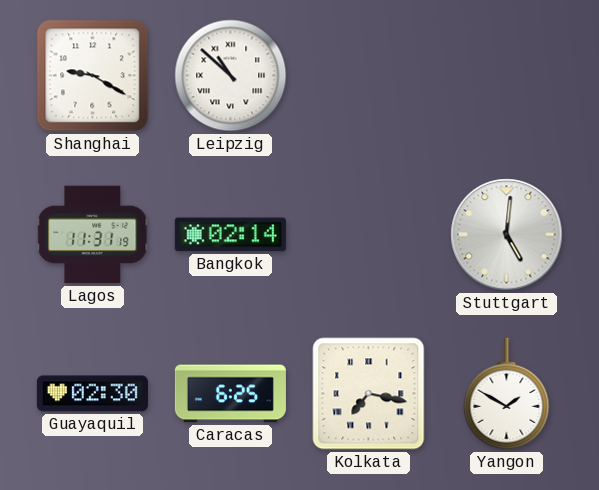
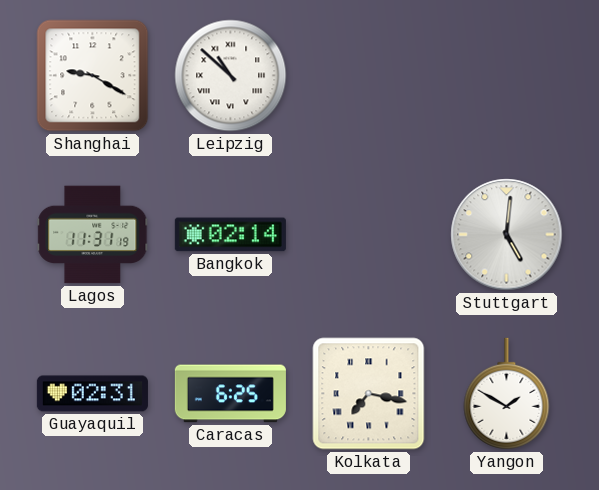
Guayaquil: 02:30 -> 02:31
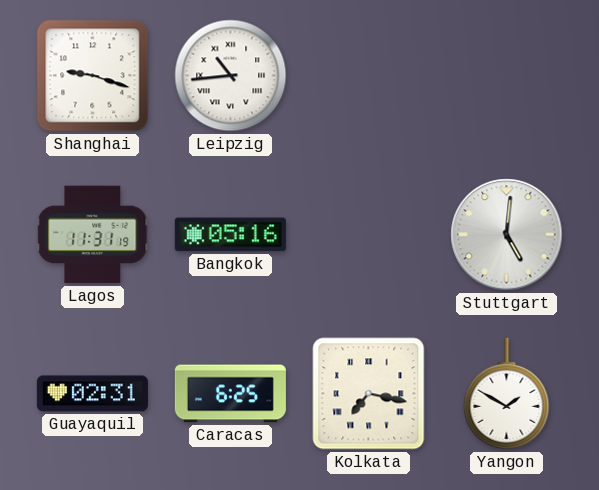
Shanghai: 9:20 -> 9:18
Leipzig: 10:52 -> 10:44
Bangkok: 02:14 -> 05:16
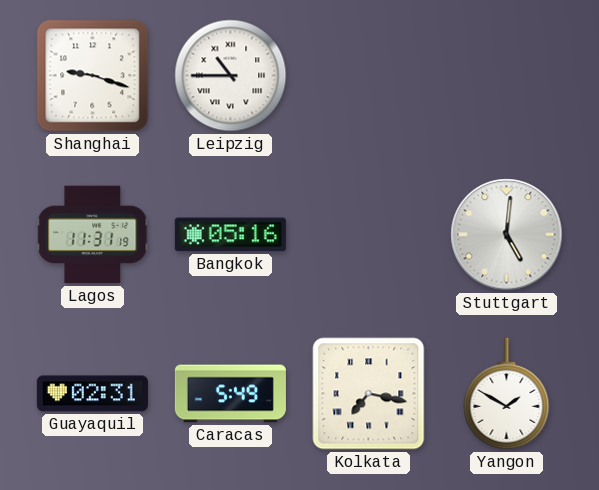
Leipzig: 10:44 -> 10:45
Caracas: 6:25 -> 5:49
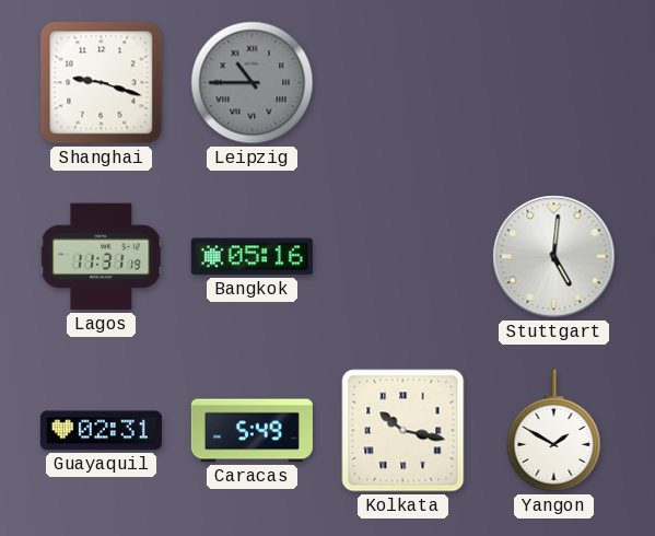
Leipzig dial: white -> grey
Kolkata: 7:17 -> 10:17
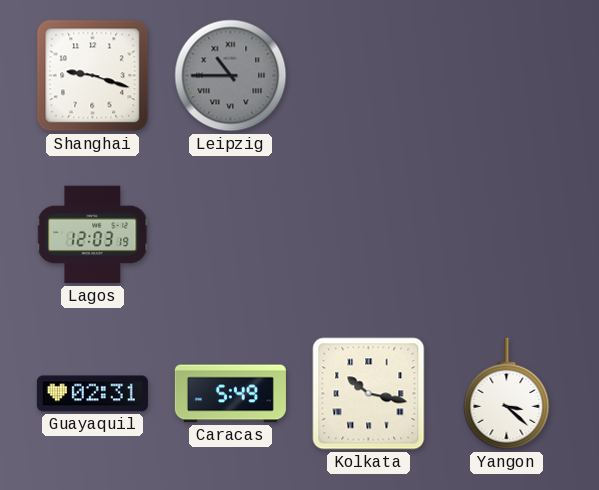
Lagos: 11:31 -> 12:03
Bangkok: 05:16 -> none
Stuttgart: 5:01 -> none
Yangon: 1:50 -> 3:22
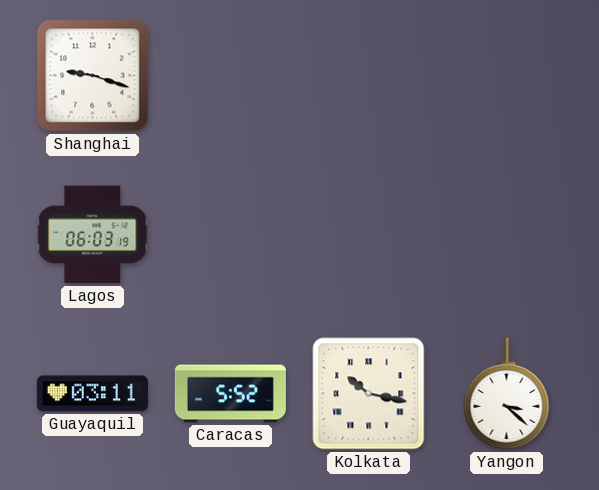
Leipzig: 10:45 -> none
Lagos: 12:03 -> 06:03
Guayaquil: 02:31 -> 03:11
Caracas: 5:49 -> 5:52
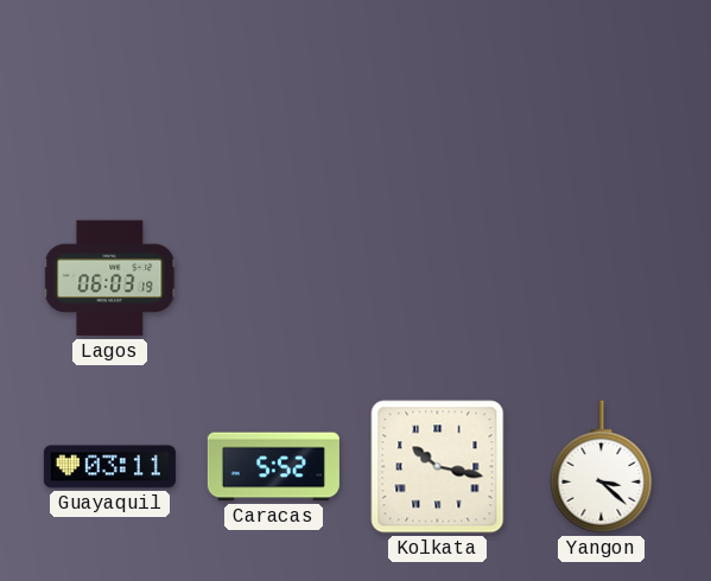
Shanghai: 9:18 -> none
